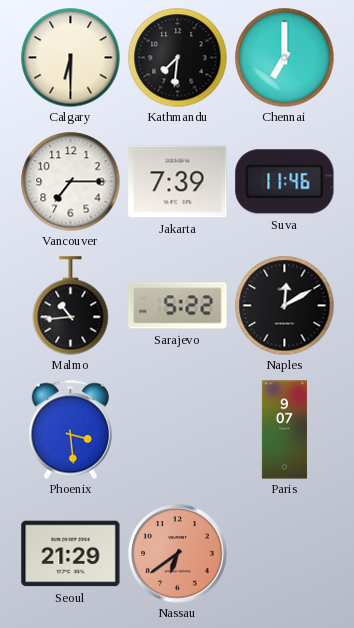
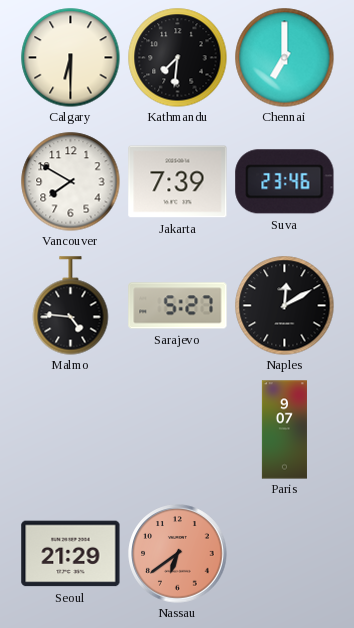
Vancouver: 7:15 -> 7:50
Suva: 11:46 -> 23:46
Malmo: 10:44 -> 4:46
Sarajevo: 5:22 -> 5:27
Phoenix: 3:29 -> none
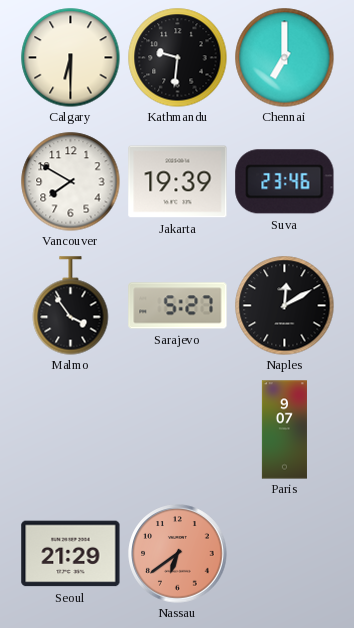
Kathmandu: 7:31 -> 9:31
Jakarta: 7:39 -> 19:39
Malmo: 4:46 -> 3:54
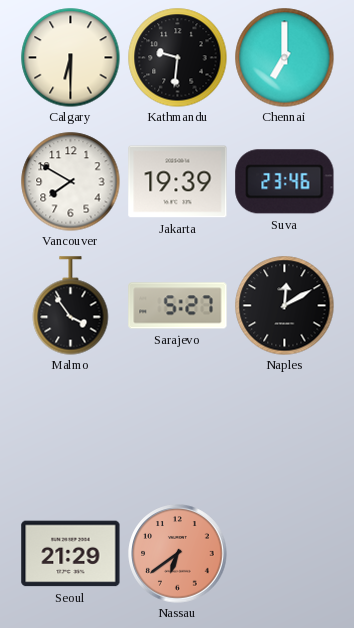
Paris: 9:07 -> none
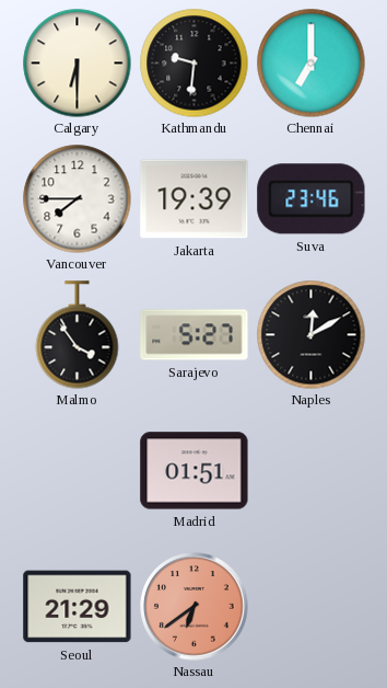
Vancouver: 7:50 -> 7:45
Madrid: none -> 01:51
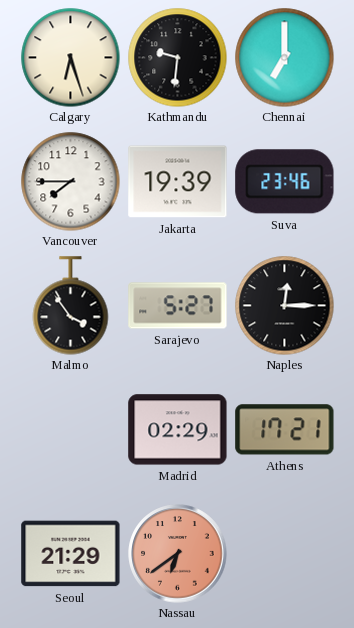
Calgary: 6:30 -> 6:27
Naples: 12:10 -> 12:15
Madrid: 01:51 -> 02:29
Athens: none -> 17:21
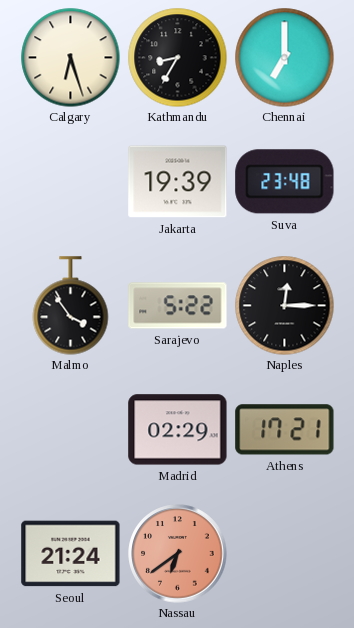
Kathmandu: 9:31 -> 8:35
Vancouver: 7:45 -> none
Suva: 23:46 -> 23:48
Sarajevo: 5:27 -> 5:22
Seoul: 21:29 -> 21:24
